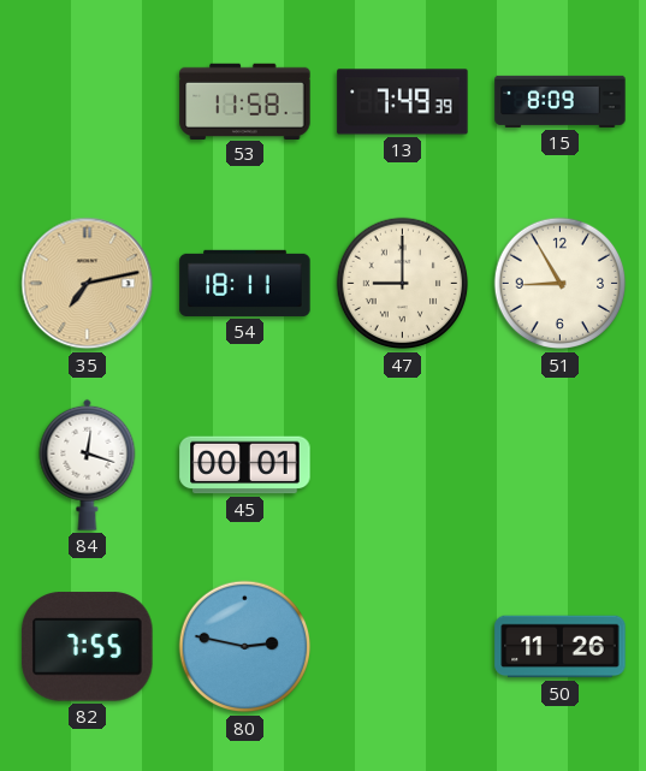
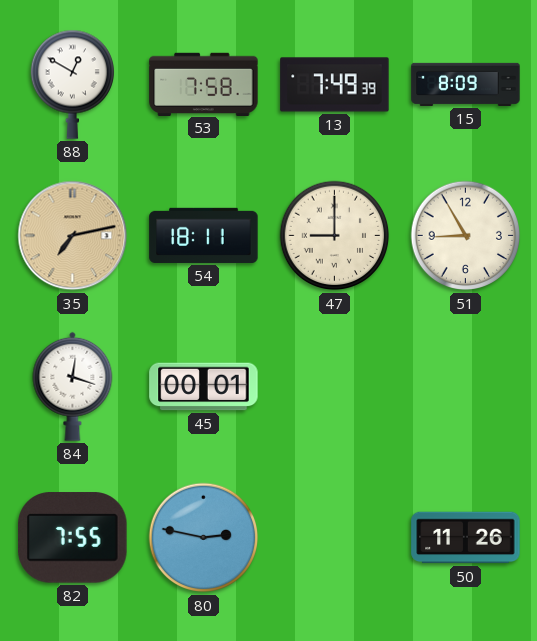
88: none -> 12:50
53: 11:58 -> 7:58
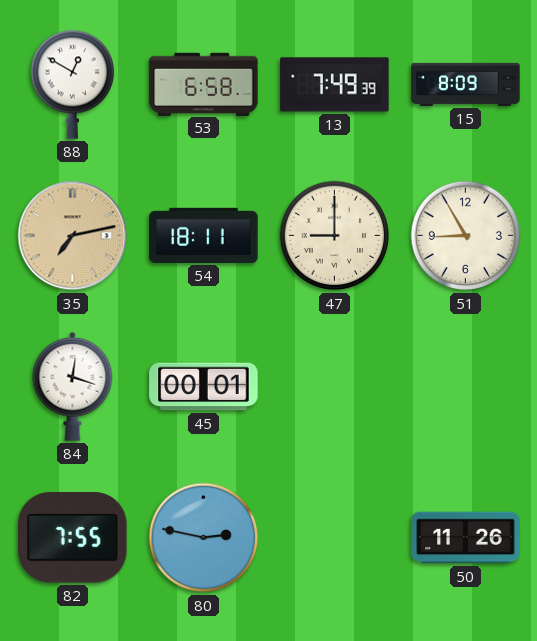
53: 7:58 -> 6:58
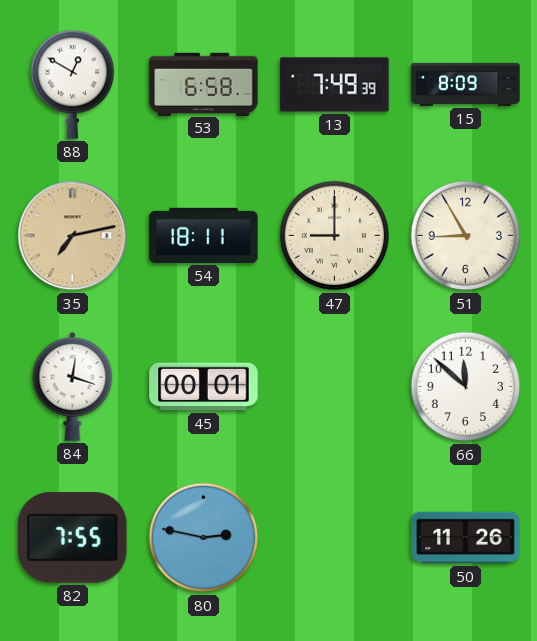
66: none -> 11:52
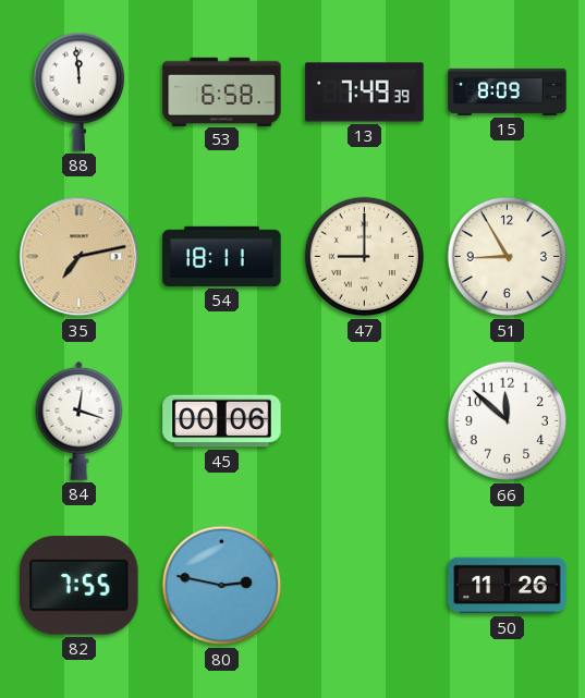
88: 12:50 -> 11:59
45: 00:01 -> 00:06
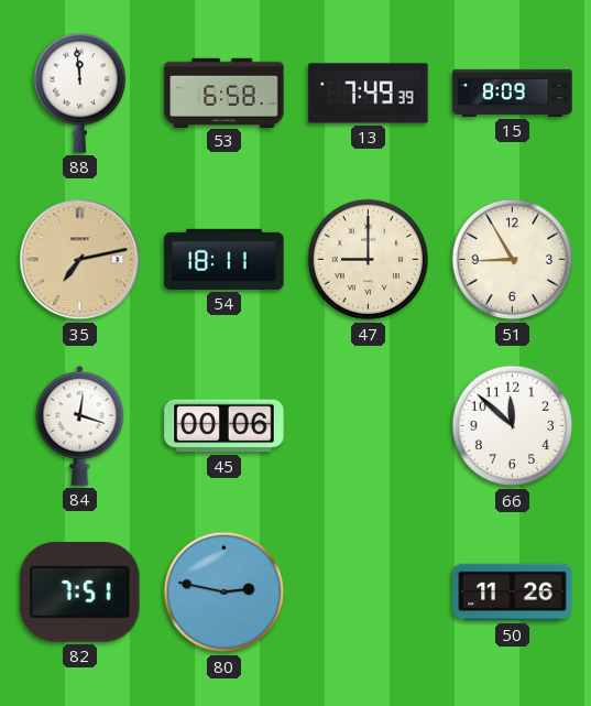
82: 7:55 -> 7:51
